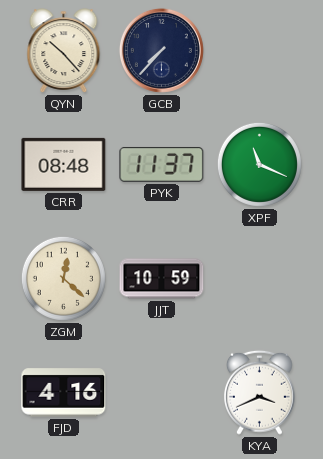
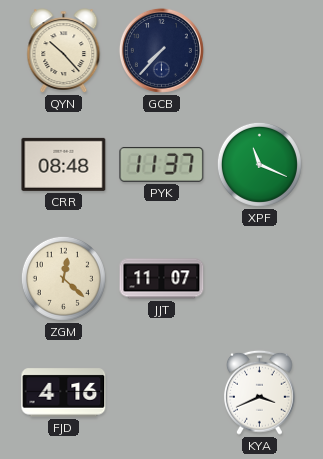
JJT: 10:59 -> 11:07
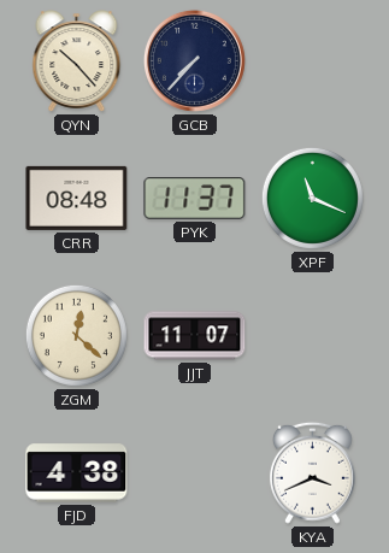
FJD: 4:16 -> 4:38
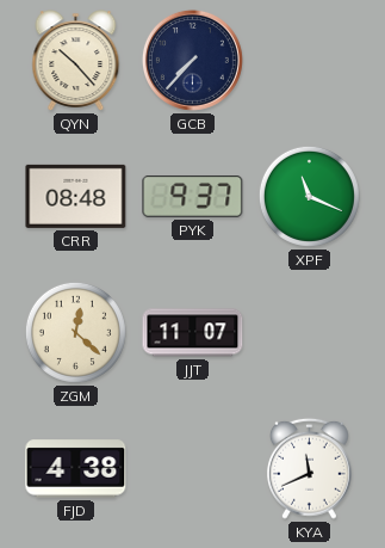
PYK: 11:37 -> 9:37
KYA: 3:41 -> 11:41
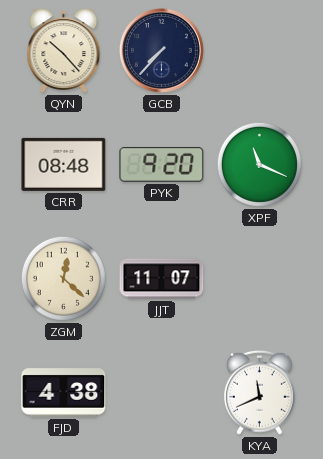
PYK: 9:37 -> 9:20
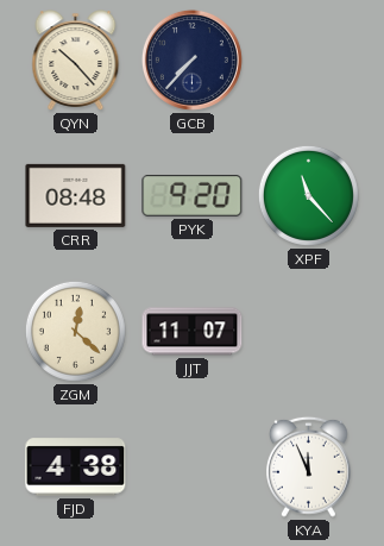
XPF: 11:19 -> 11:23
KYA: 11:41 -> 11:56
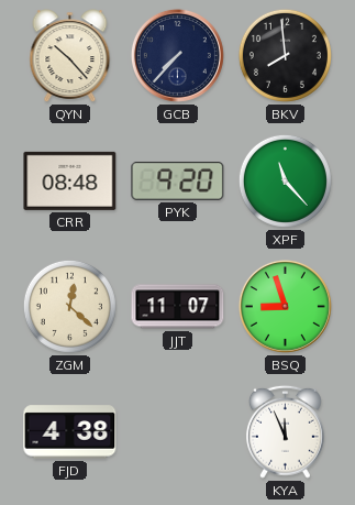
BKV: none -> 7:59
BSQ: none -> 8:57
